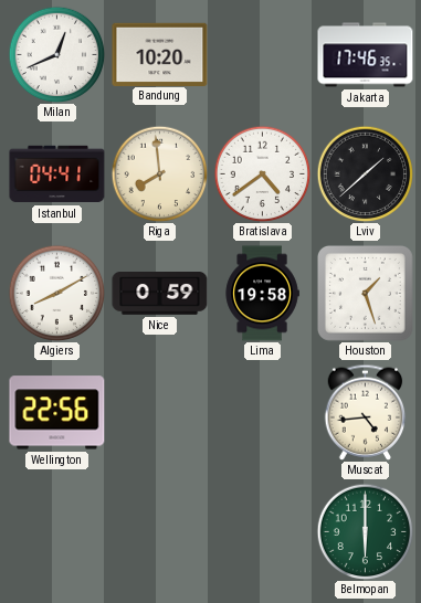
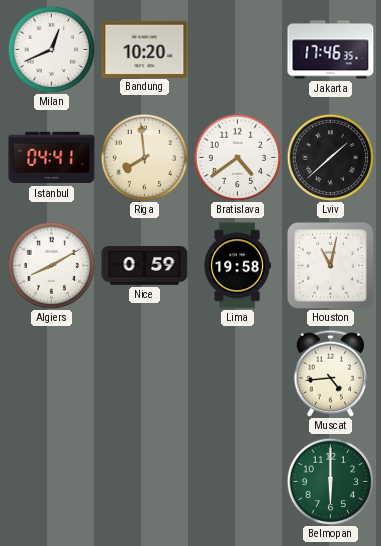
Houston: 1:27 -> 11:02
Wellington: 22:56 -> none
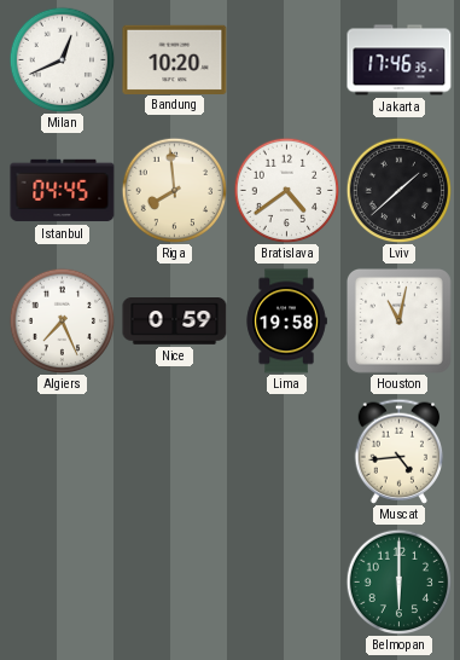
Istanbul: 04:41 -> 04:45
Algiers: 8:10 -> 7:26
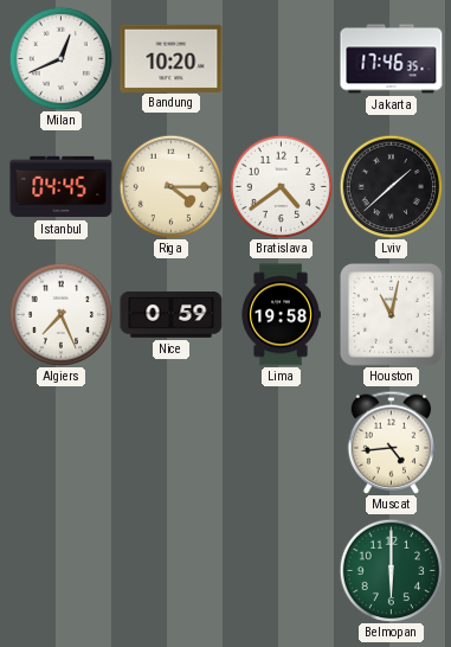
Riga: 7:59 -> 4:15
